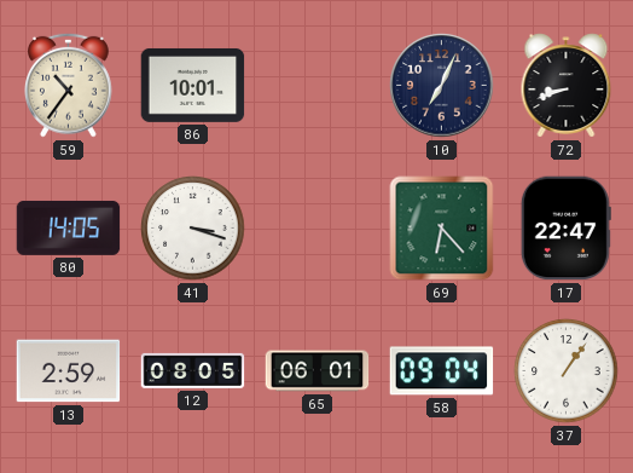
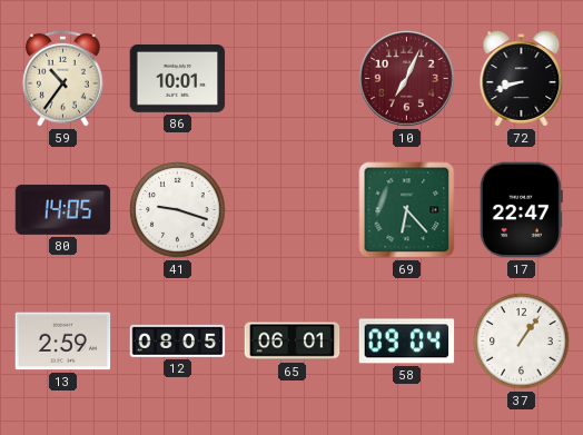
10 dial: navy -> burgundy
41: 3:18 -> 9:18
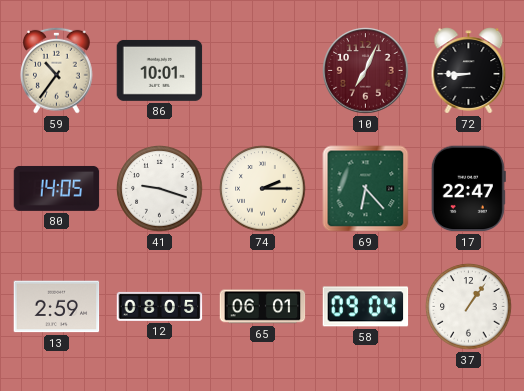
72: 8:42 -> 8:45
74: none -> 2:15
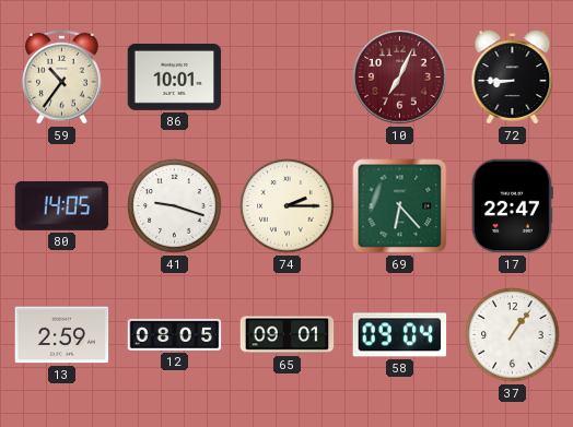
65: 06:01 -> 09:01
